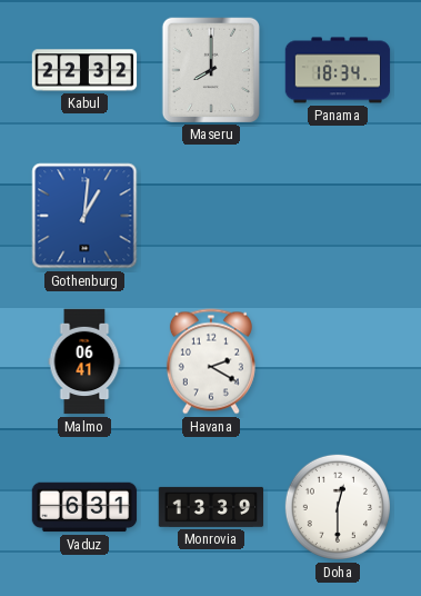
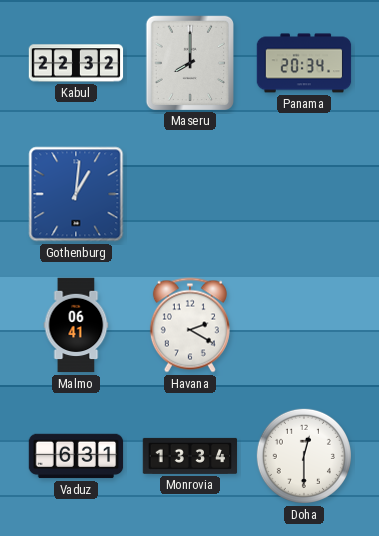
Panama: 18:34 -> 20:34
Monrovia: 13:39 -> 13:34
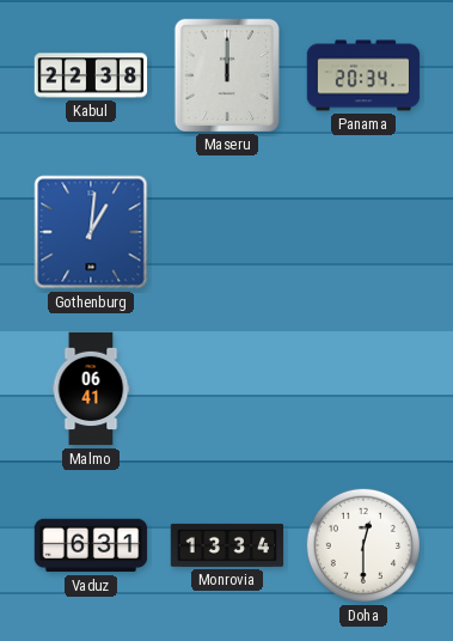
Kabul: 22:32 -> 22:38
Maseru: 8:00 -> 12:00
Havana: 2:20 -> none
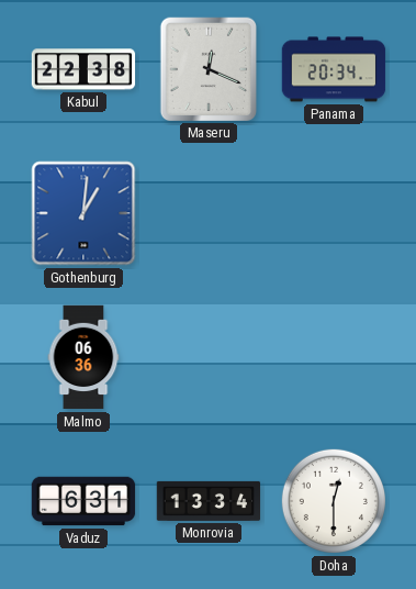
Maseru: 12:00 -> 12:19
Malmo: 06:41 -> 06:36
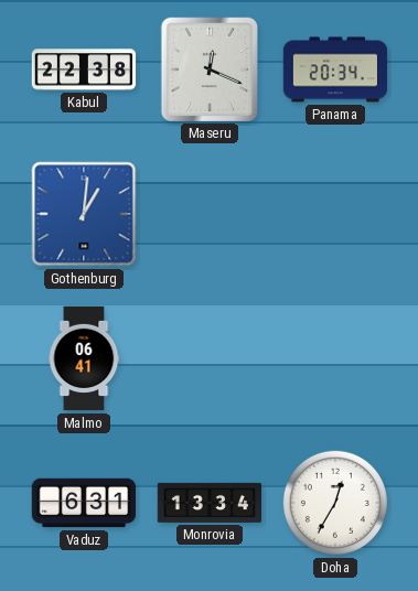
Malmo: 06:36 -> 06:41
Doha: 12:30 -> 12:35
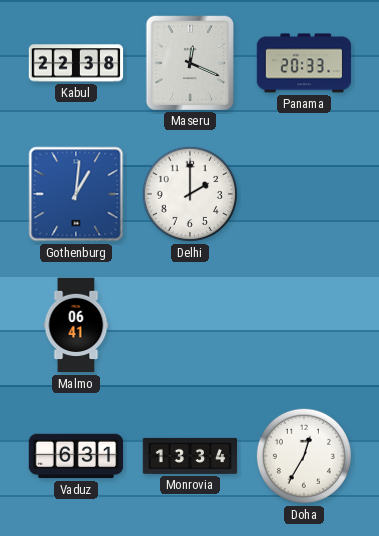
Panama: 20:34 -> 20:33
Delhi: none -> 2:00
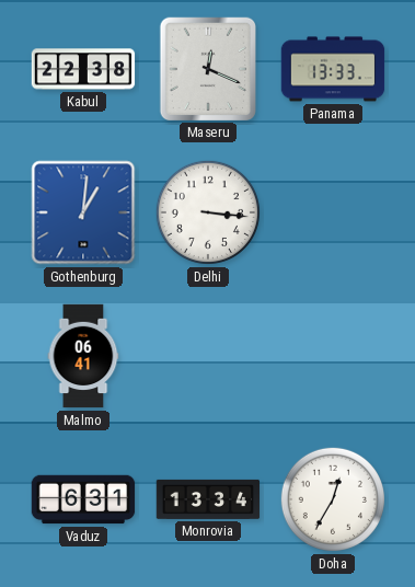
Panama: 20:33 -> 13:33
Delhi: 2:00 -> 3:16
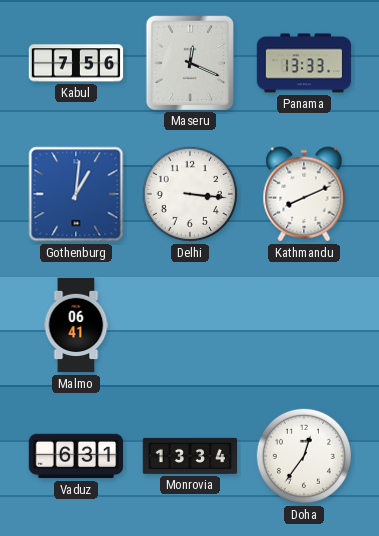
Kabul: 22:38 -> 7:56
Kathmandu: none -> 8:11
Doha: 12:35 -> 12:36
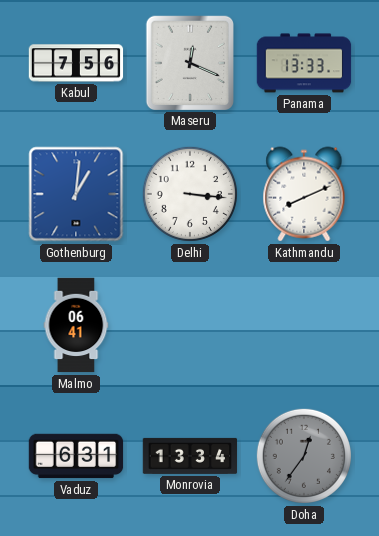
Doha dial: white -> grey
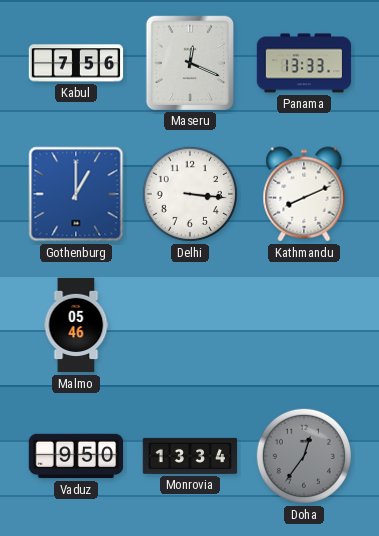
Gothenburg: 1:01 -> 1:00
Malmo: 06:41 -> 05:46
Vaduz: 6:31 -> 9:50
